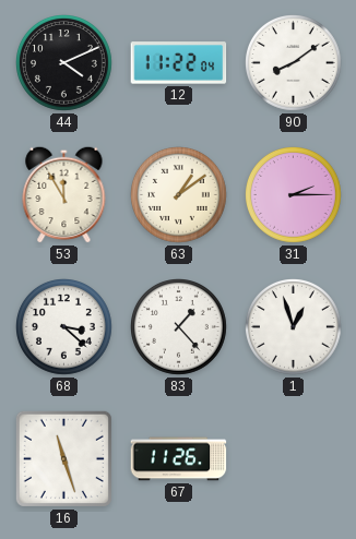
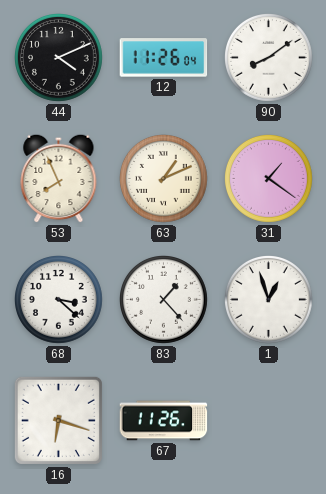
12: 11:22 -> 11:26
53: 11:55 -> 7:56
63: 1:09 -> 1:11
31: 2:15 -> 1:21
16: 11:27 -> 6:18
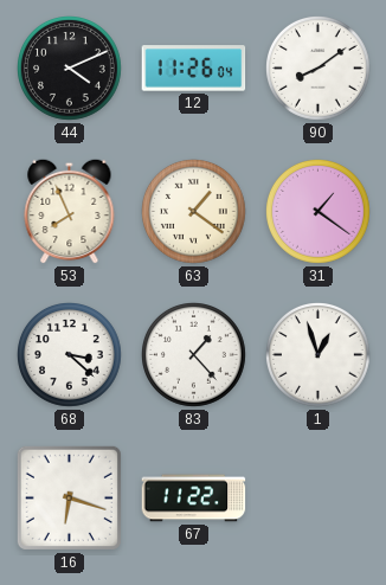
63: 1:11 -> 1:21
67: 11:26 -> 11:22
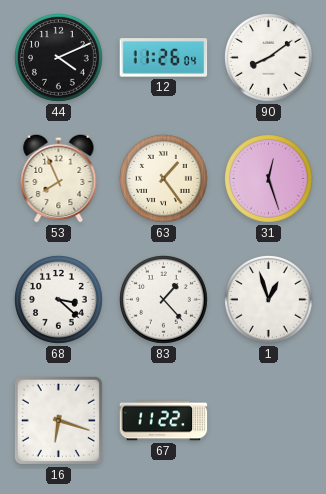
63: 1:21 -> 1:24
31: 1:21 -> 12:27
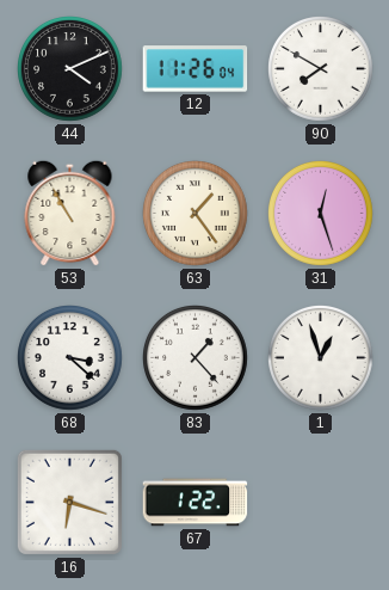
90: 8:09 -> 7:50
53: 7:56 -> 10:55
67: 11:22 -> 1:22
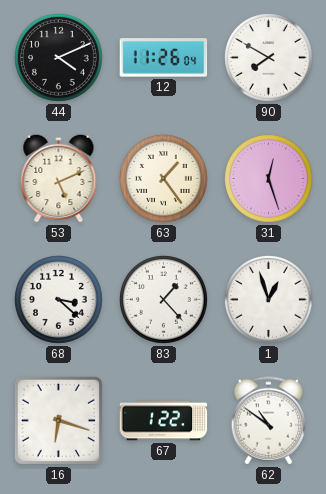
53: 10:55 -> 5:11
62: none -> 10:51
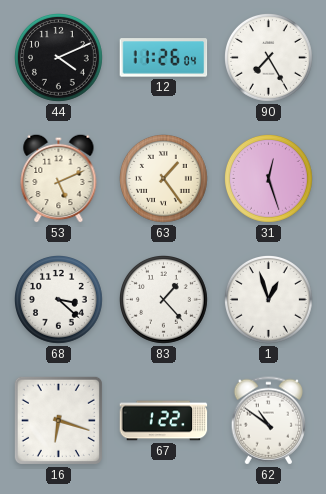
90: 7:50 -> 7:25
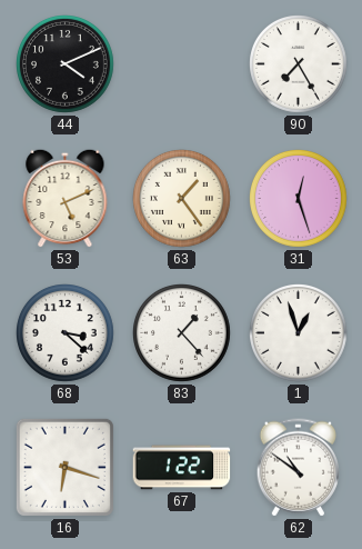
12: 11:26 -> none
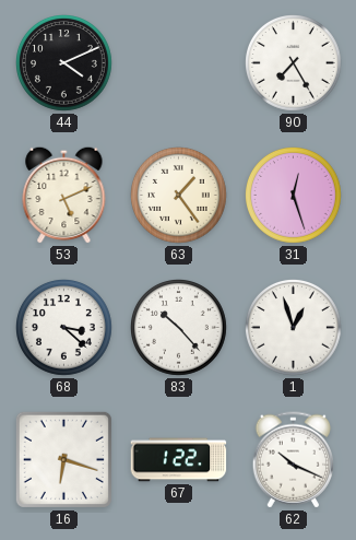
83: 1:23 -> 10:23
62: 10:51 -> 10:19
